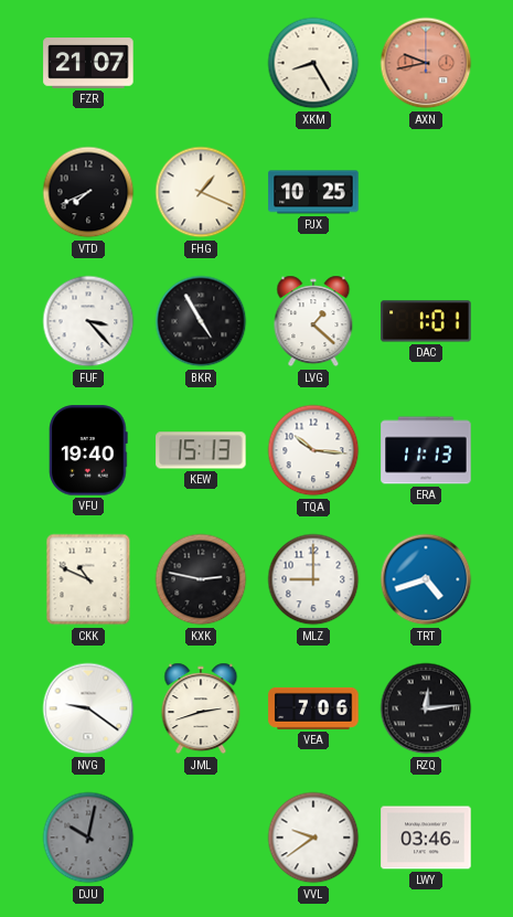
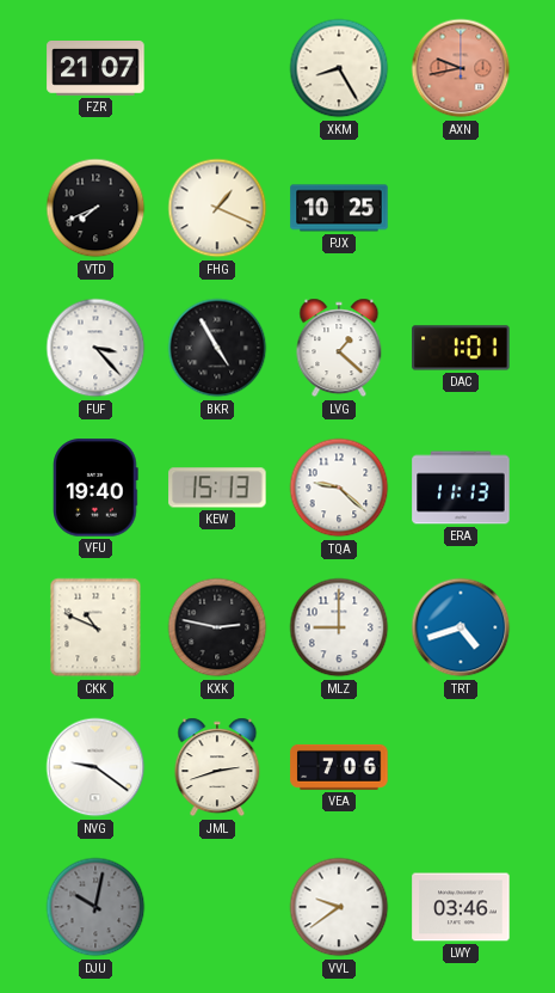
TQA: 10:16 -> 9:22
RZQ: 12:14 -> none
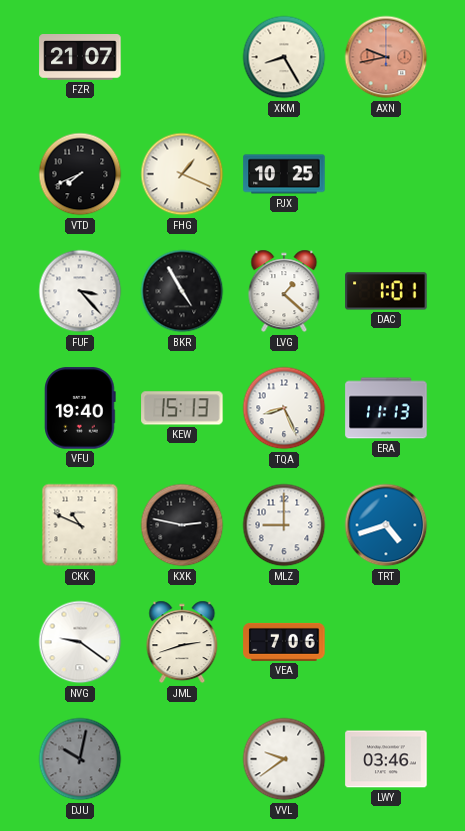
TQA: 9:22 -> 8:26
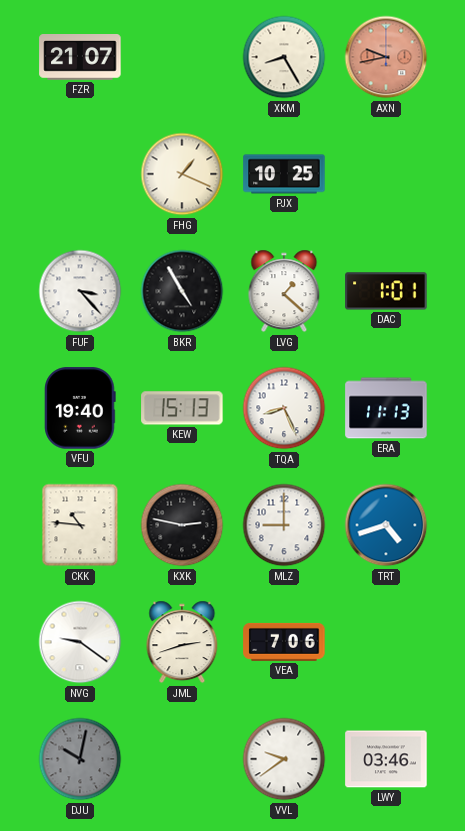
VTD: 7:41 -> none
CKK: 10:49 -> 10:46
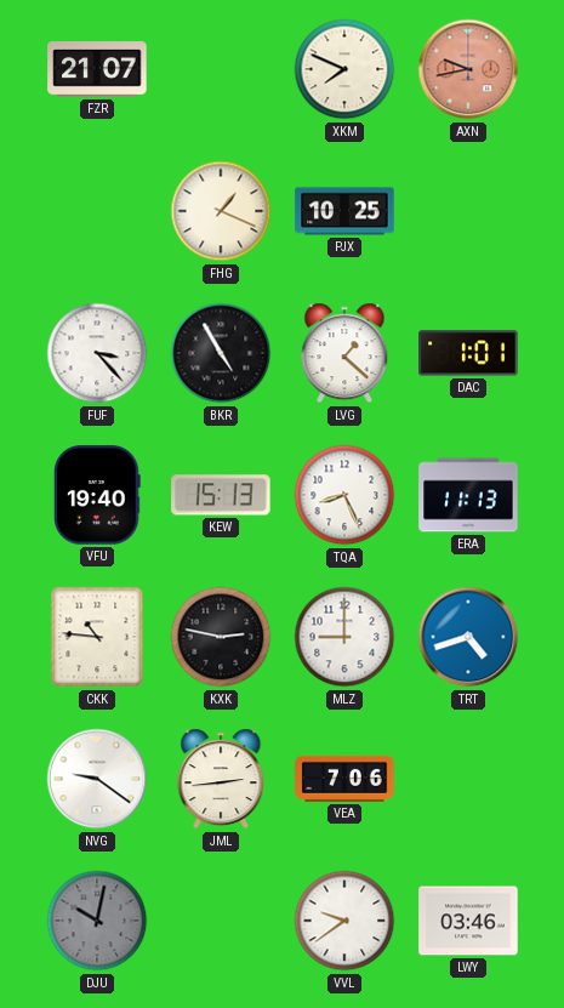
XKM: 8:25 -> 7:49
JML: 2:42 -> 2:44
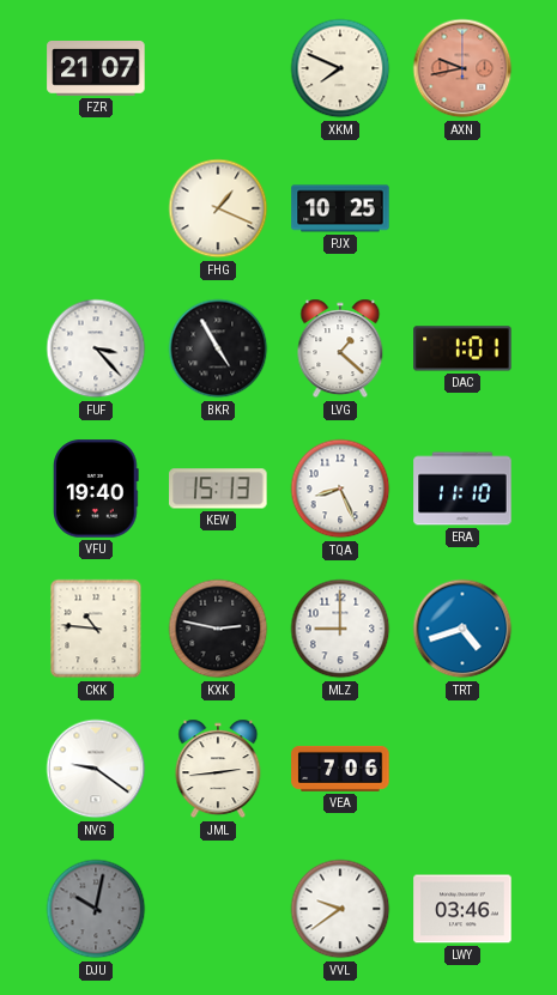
ERA: 11:13 -> 11:10
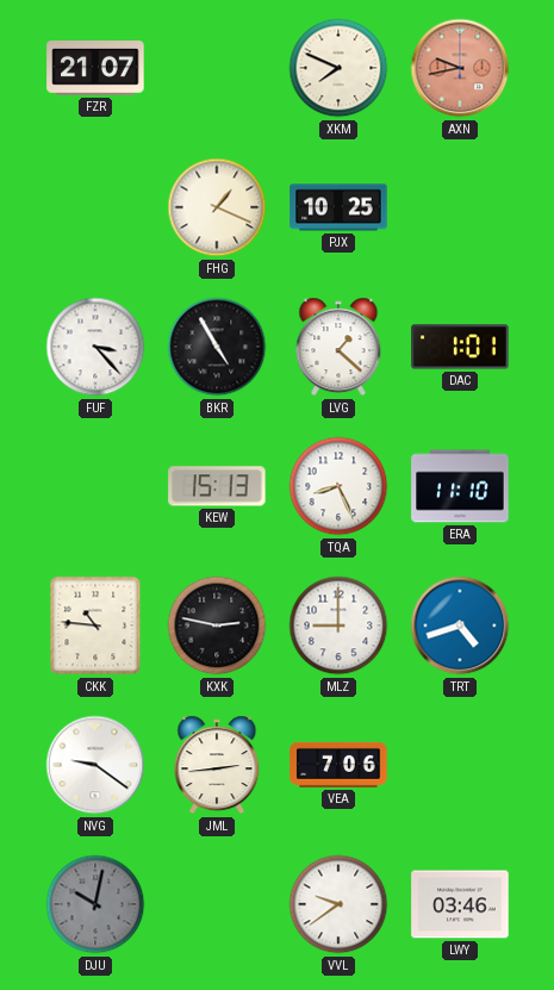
VFU: 19:40 -> none
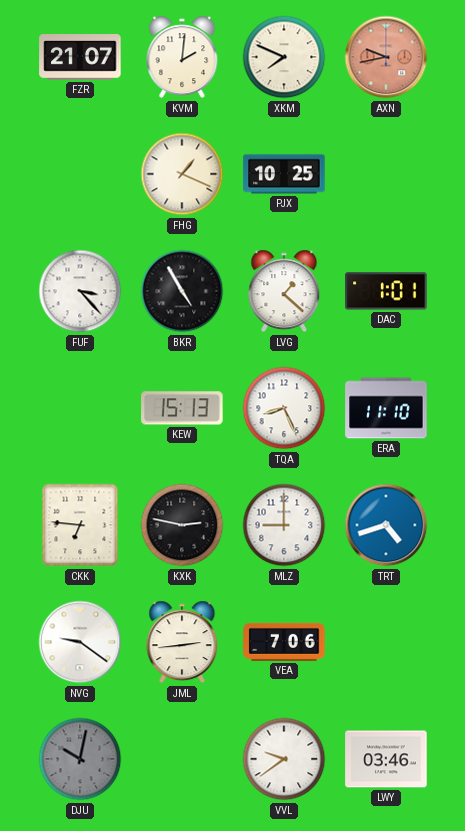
KVM: none -> 2:01
CKK: 10:46 -> 6:46
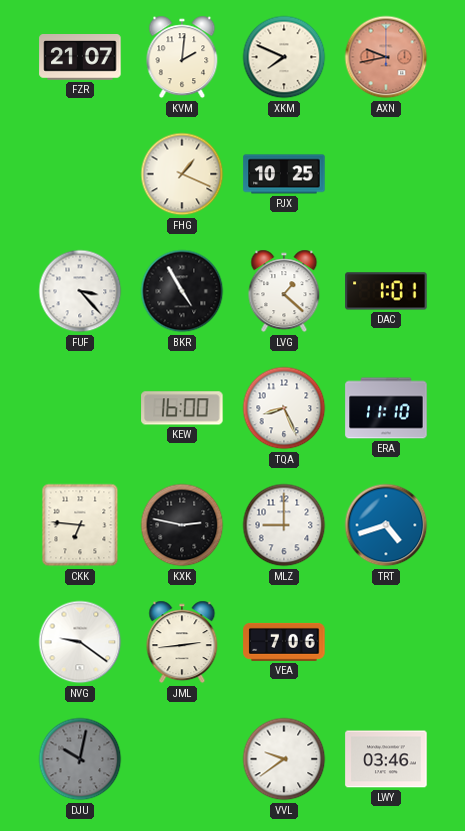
KEW: 15:13 -> 16:00
